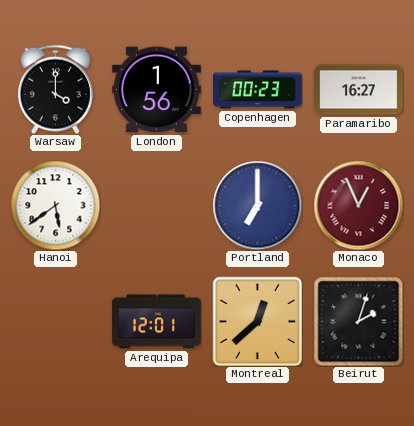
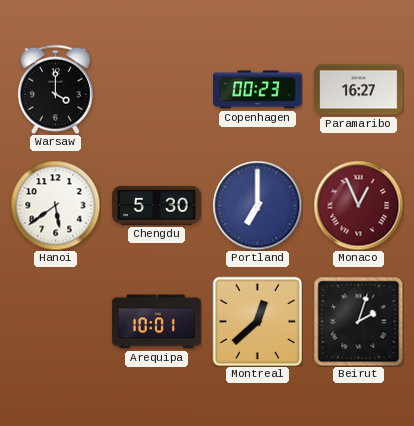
London: 1:56 -> none
Chengdu: none -> 5:30
Arequipa: 12:01 -> 10:01
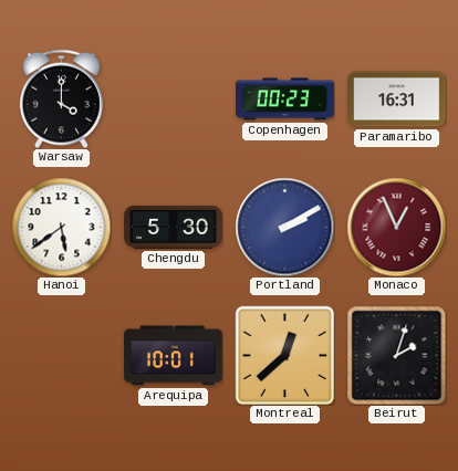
Paramaribo: 16:27 -> 16:31
Portland: 7:00 -> 2:10
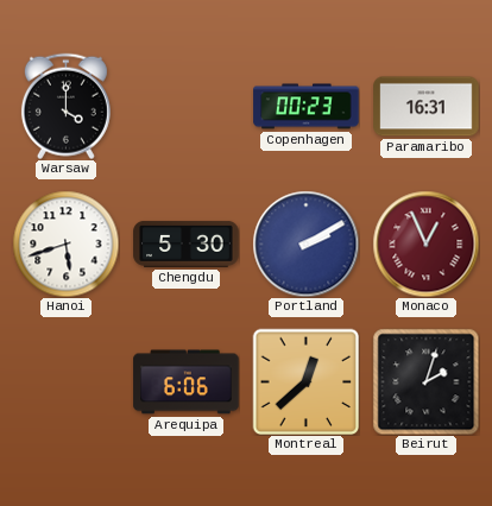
Hanoi: 5:39 -> 5:42
Arequipa: 10:01 -> 6:06
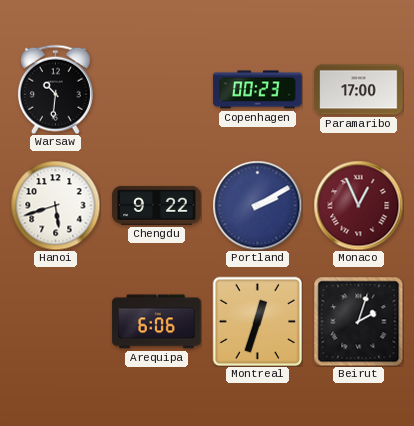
Warsaw: 4:00 -> 10:31
Paramaribo: 16:31 -> 17:00
Chengdu: 5:30 -> 9:22
Montreal: 12:38 -> 12:33
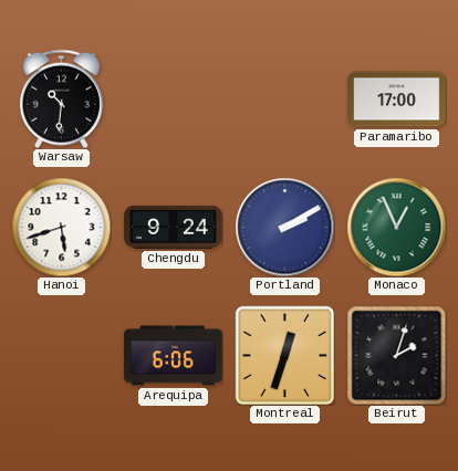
Copenhagen: 00:23 -> none
Chengdu: 9:22 -> 9:24
Monaco dial: burgundy -> green
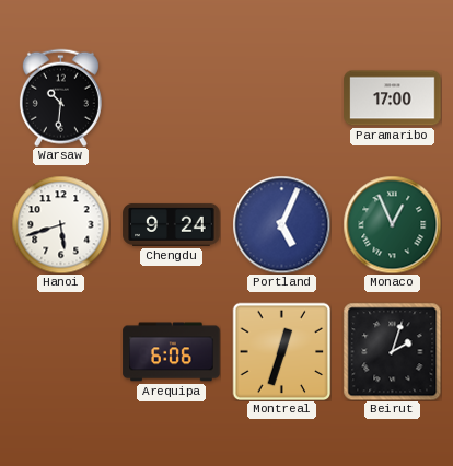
Portland: 2:10 -> 5:04
